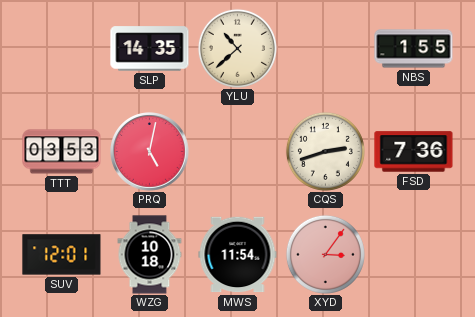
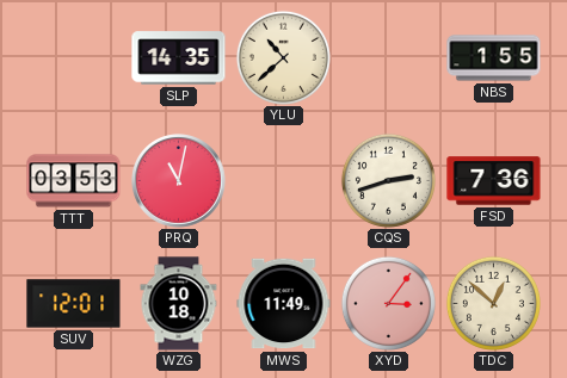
PRQ: 5:02 -> 11:02
MWS: 11:54 -> 11:49
TDC: none -> 12:52
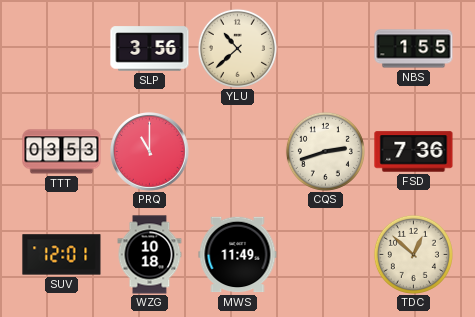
SLP: 14:35 -> 3:56
PRQ: 11:02 -> 11:00
XYD: 3:06 -> none
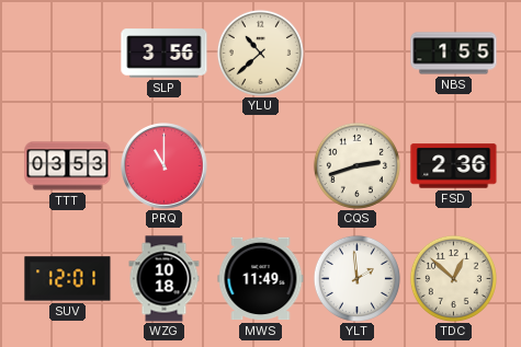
FSD: 7:36 -> 2:36
YLT: none -> 1:59
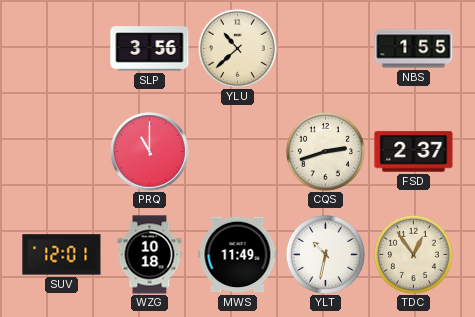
TTT: 03:53 -> none
FSD: 2:36 -> 2:37
YLT: 1:59 -> 10:32
TDC: 12:52 -> 12:54
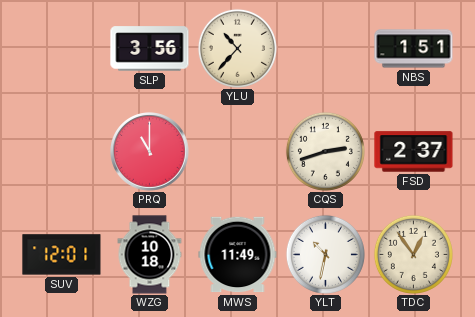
YLU: 10:38 -> 10:37
NBS: 1:55 -> 1:51
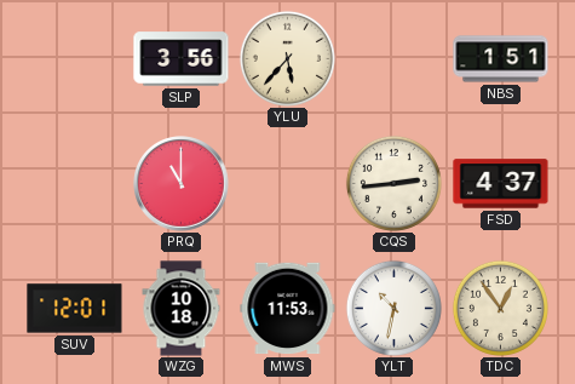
YLU: 10:37 -> 5:37
CQS: 2:42 -> 2:44
FSD: 2:37 -> 4:37
MWS: 11:49 -> 11:53
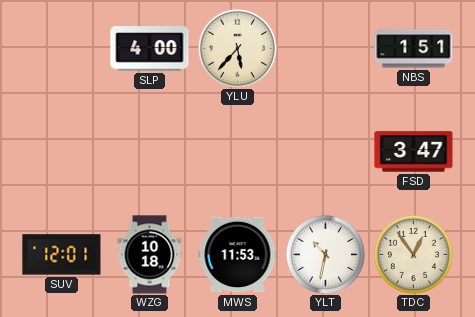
SLP: 3:56 -> 4:00
PRQ: 11:00 -> none
CQS: 2:44 -> none
FSD: 4:37 -> 3:47
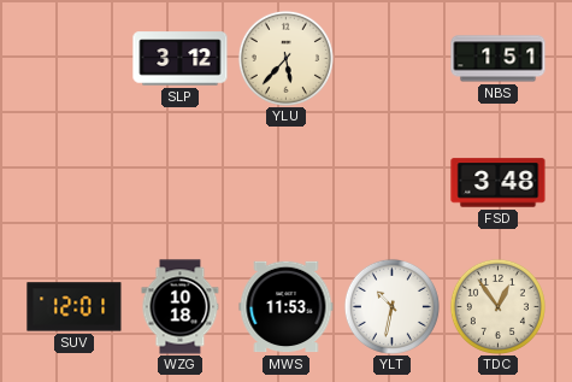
SLP: 4:00 -> 3:12
FSD: 3:47 -> 3:48
